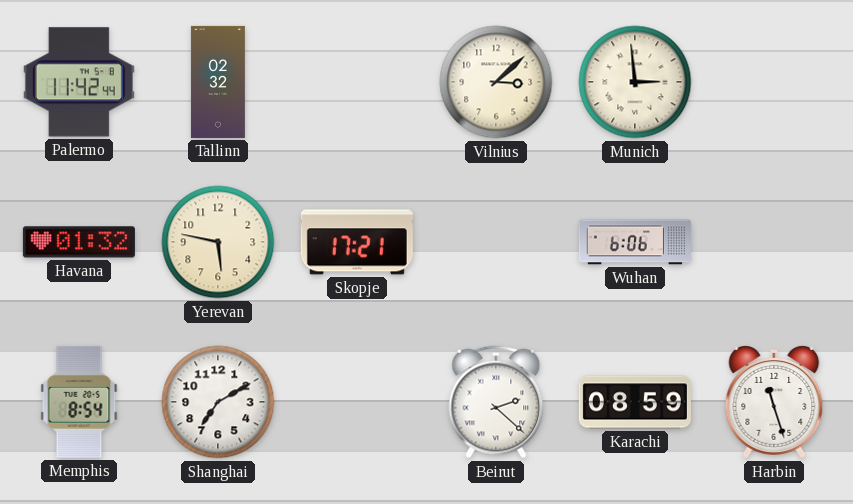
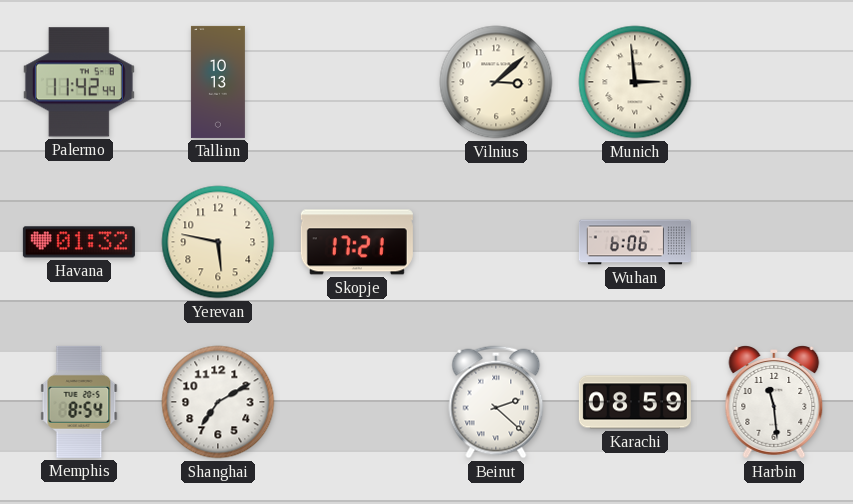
Tallinn: 02:32 -> 10:13
Harbin: 11:27 -> 11:29
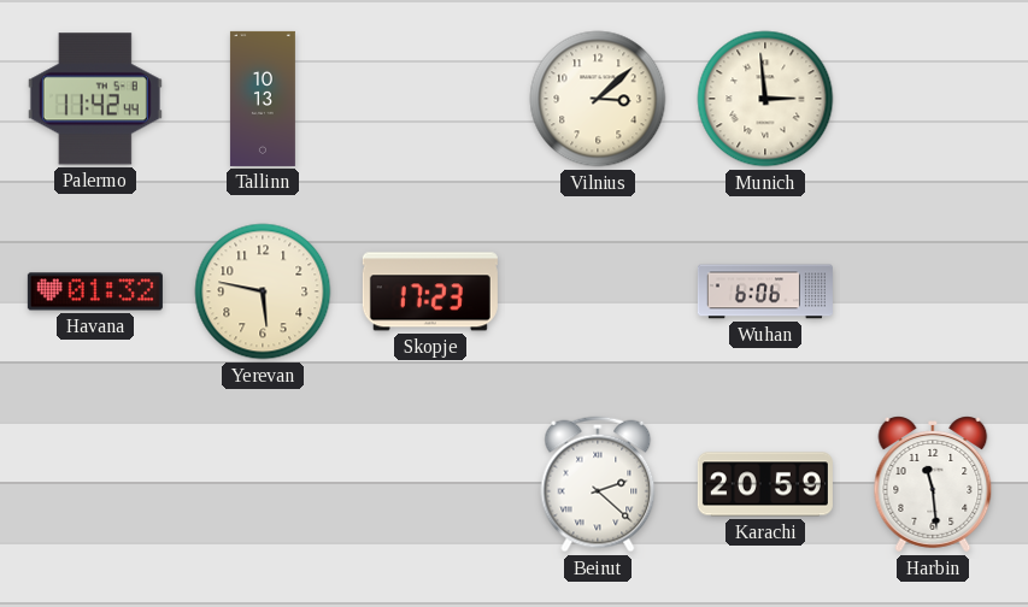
Skopje: 17:21 -> 17:23
Memphis: 8:54 -> none
Shanghai: 7:10 -> none
Karachi: 08:59 -> 20:59
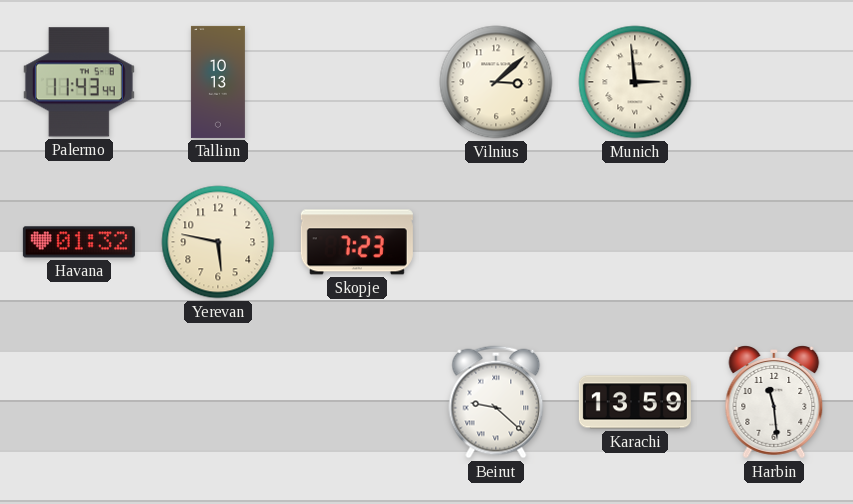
Palermo: 11:42 -> 11:43
Skopje: 17:23 -> 7:23
Wuhan: 6:06 -> none
Beirut: 2:22 -> 9:22
Karachi: 20:59 -> 13:59
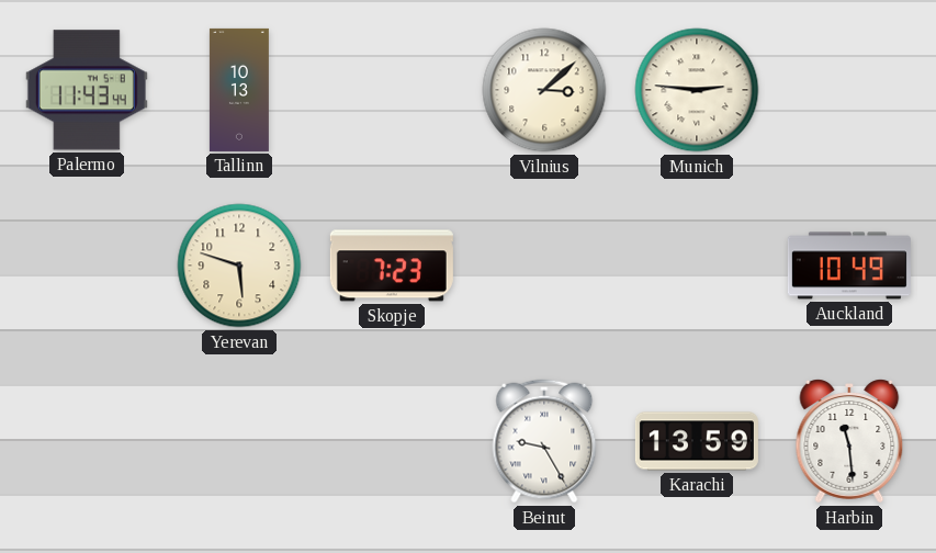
Munich: 2:59 -> 2:46
Havana: 01:32 -> none
Yerevan: 5:47 -> 5:48
Auckland: none -> 10:49
Beirut: 9:22 -> 9:25
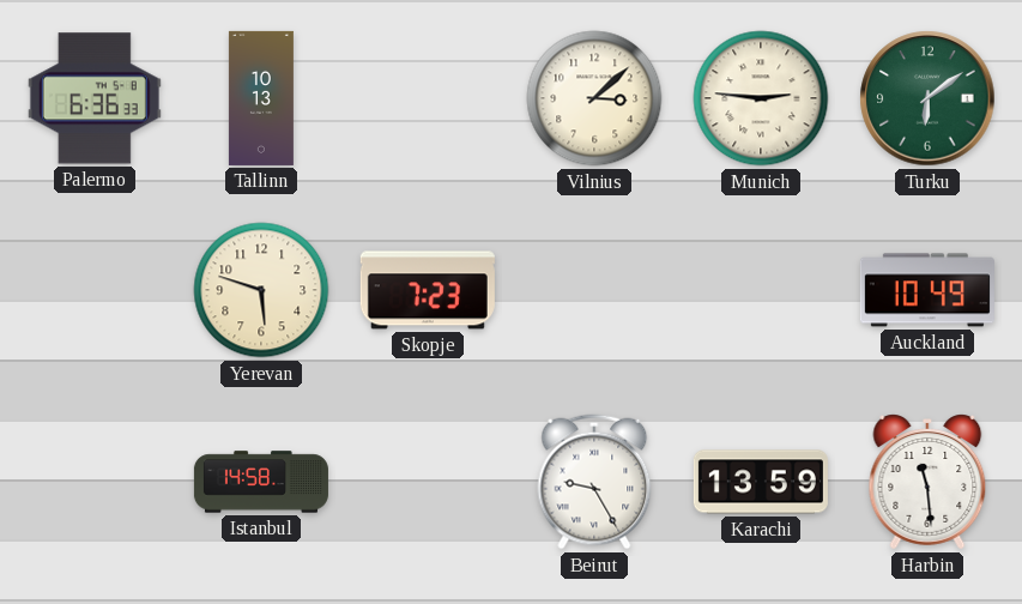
Palermo: 11:43 -> 6:36
Turku: none -> 6:09
Istanbul: none -> 14:58
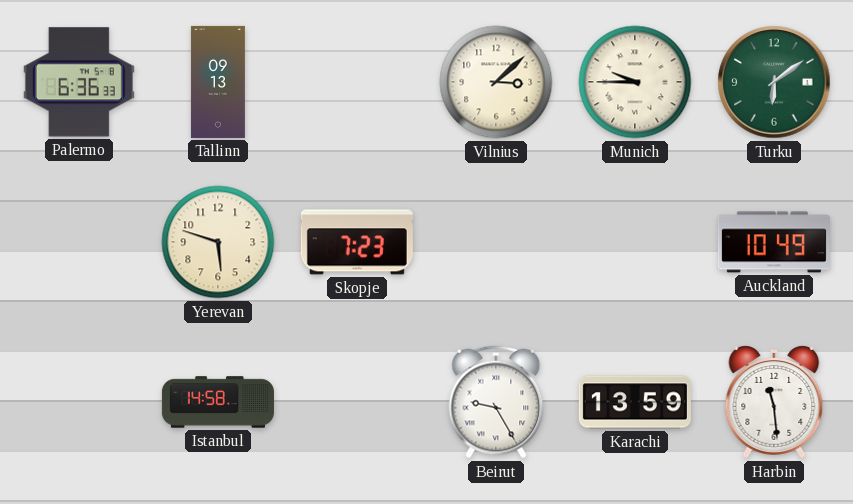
Tallinn: 10:13 -> 09:13
Munich: 2:46 -> 9:45
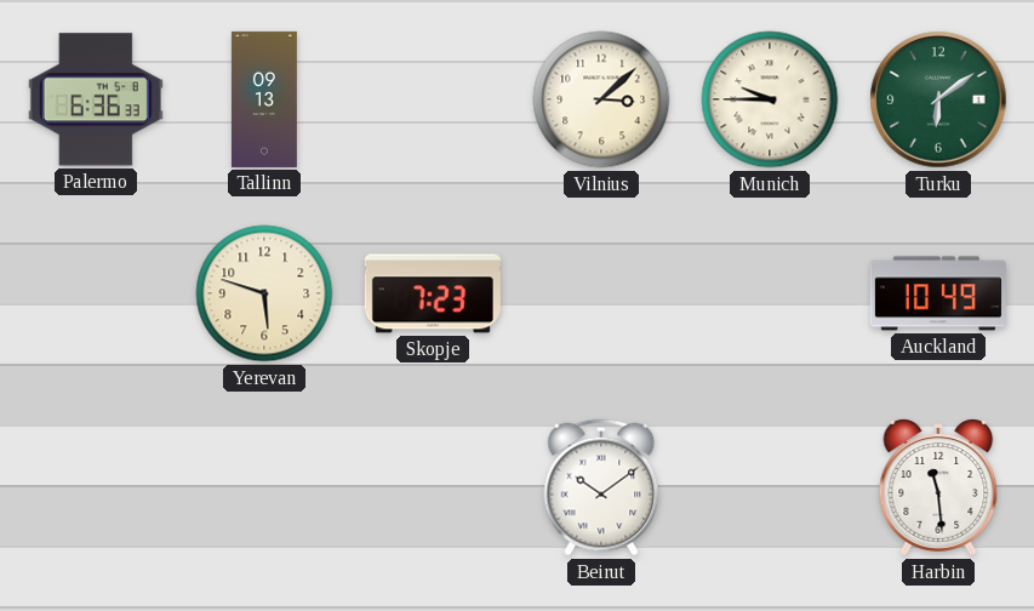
Istanbul: 14:58 -> none
Beirut: 9:25 -> 10:09
Karachi: 13:59 -> none
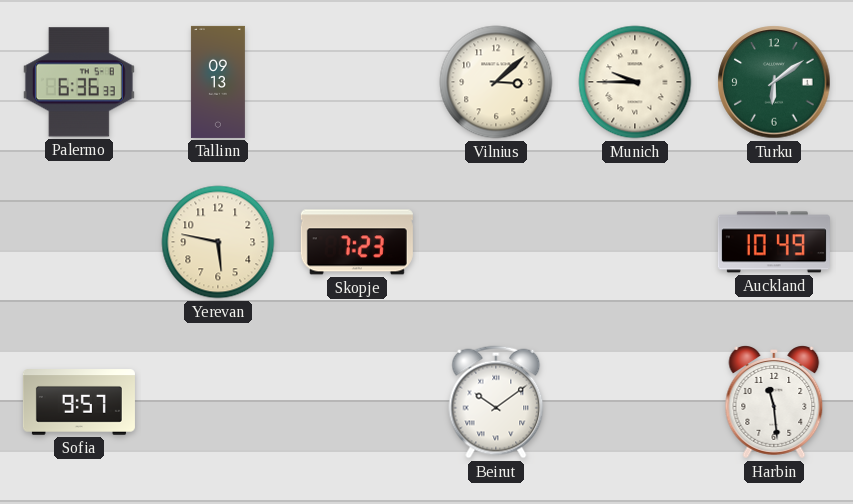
Yerevan: 5:48 -> 5:47
Sofia: none -> 9:57
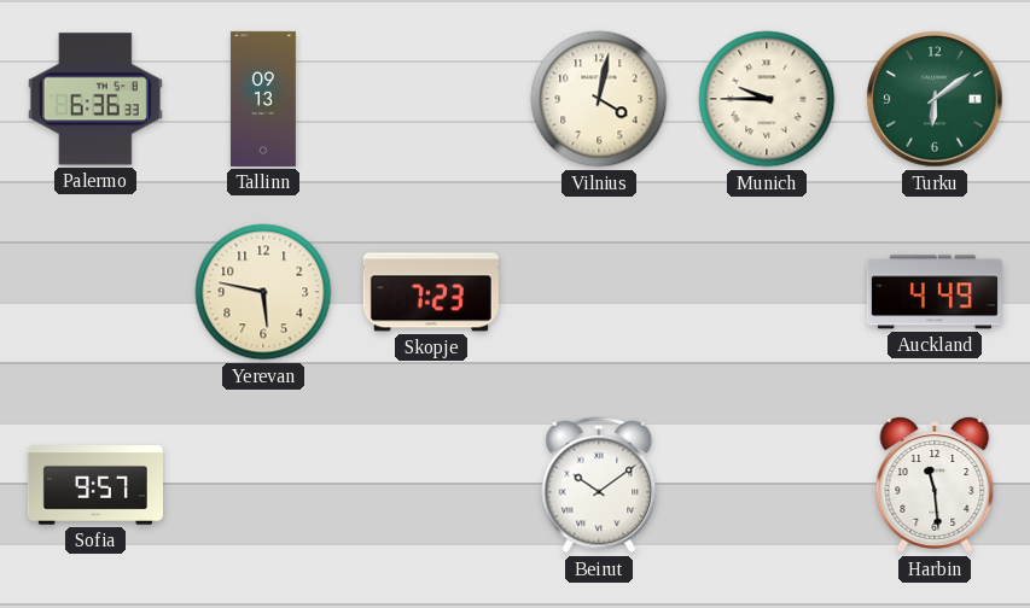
Vilnius: 3:08 -> 4:02
Auckland: 10:49 -> 4:49
